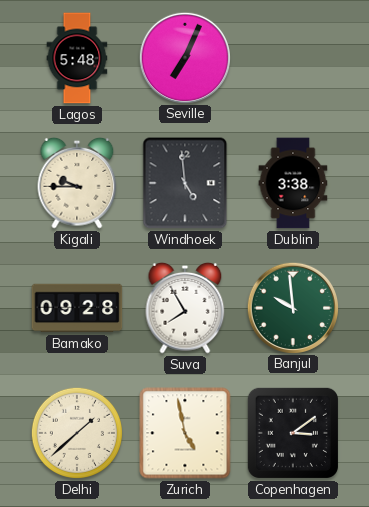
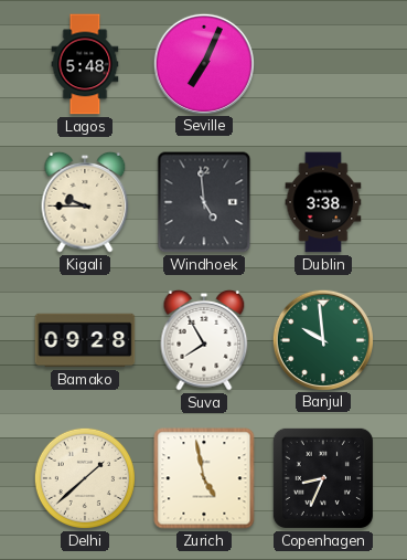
Copenhagen: 3:09 -> 8:34
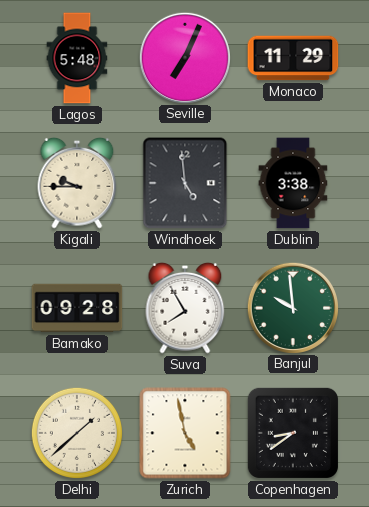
Monaco: none -> 11:29
Copenhagen: 8:34 -> 8:39
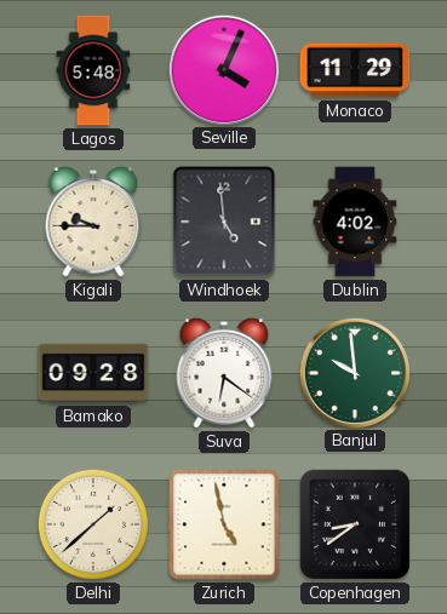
Seville: 7:04 -> 4:04
Dublin: 3:38 -> 4:02
Suva: 7:55 -> 6:21
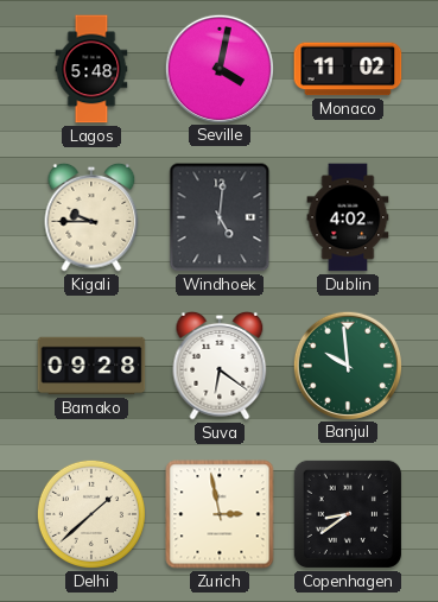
Seville: 4:04 -> 4:02
Monaco: 11:29 -> 11:02
Windhoek: 4:59 -> 5:01
Zurich: 4:58 -> 2:58
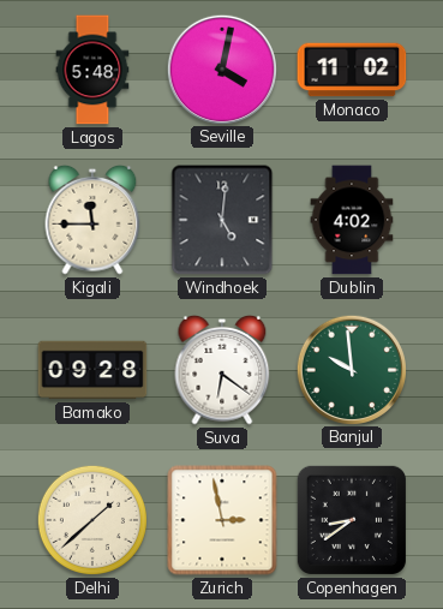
Kigali: 9:45 -> 11:45
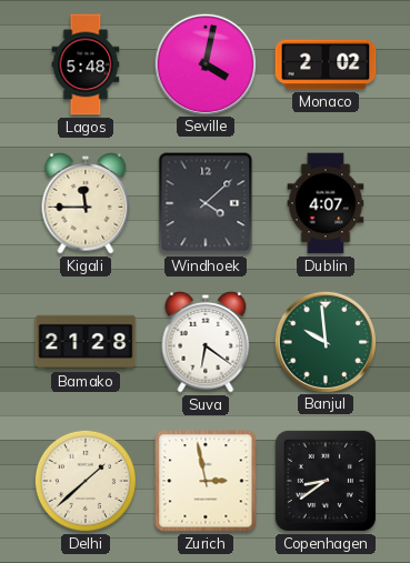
Monaco: 11:02 -> 2:02
Windhoek: 5:01 -> 4:08
Dublin: 4:02 -> 4:07
Bamako: 09:28 -> 21:28
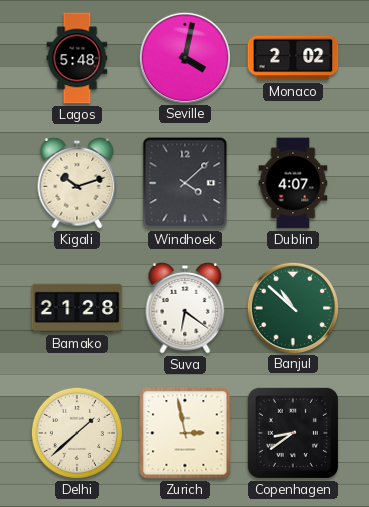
Kigali: 11:45 -> 10:12
Banjul: 9:59 -> 10:52
